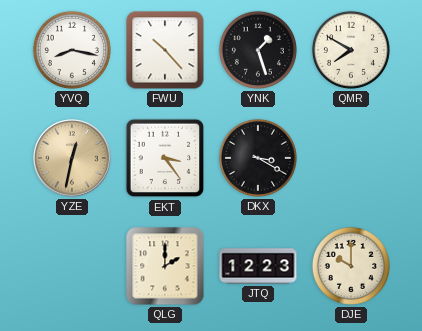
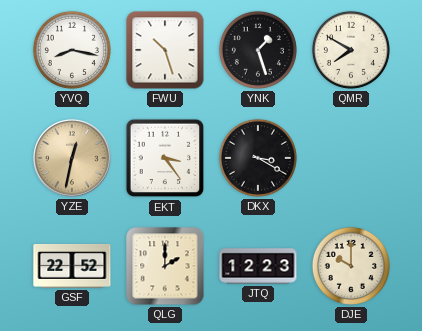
FWU: 10:23 -> 10:27
GSF: none -> 22:52
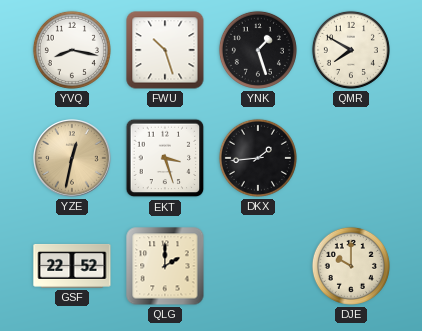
EKT: 3:24 -> 3:27
DKX: 3:20 -> 1:44
JTQ: 12:23 -> none
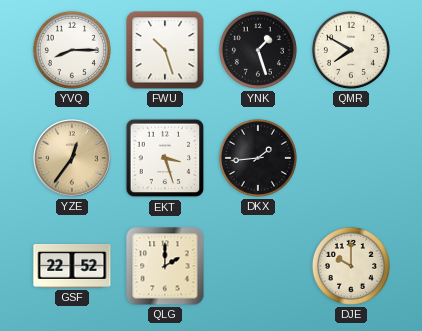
YVQ: 8:17 -> 8:15
YZE: 12:32 -> 12:36
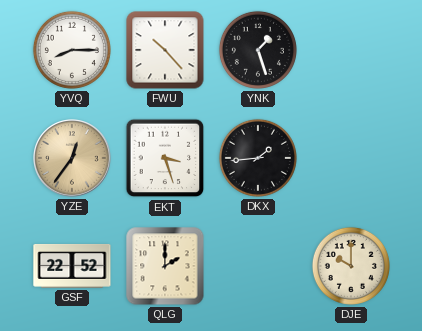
FWU: 10:27 -> 10:23
QMR: 7:50 -> none
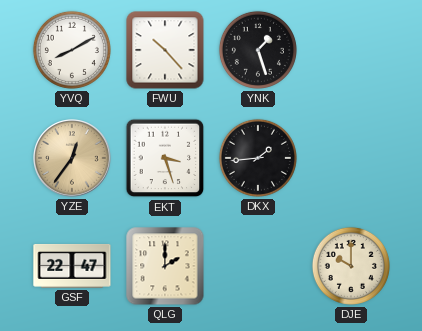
YVQ: 8:15 -> 8:10
GSF: 22:52 -> 22:47
